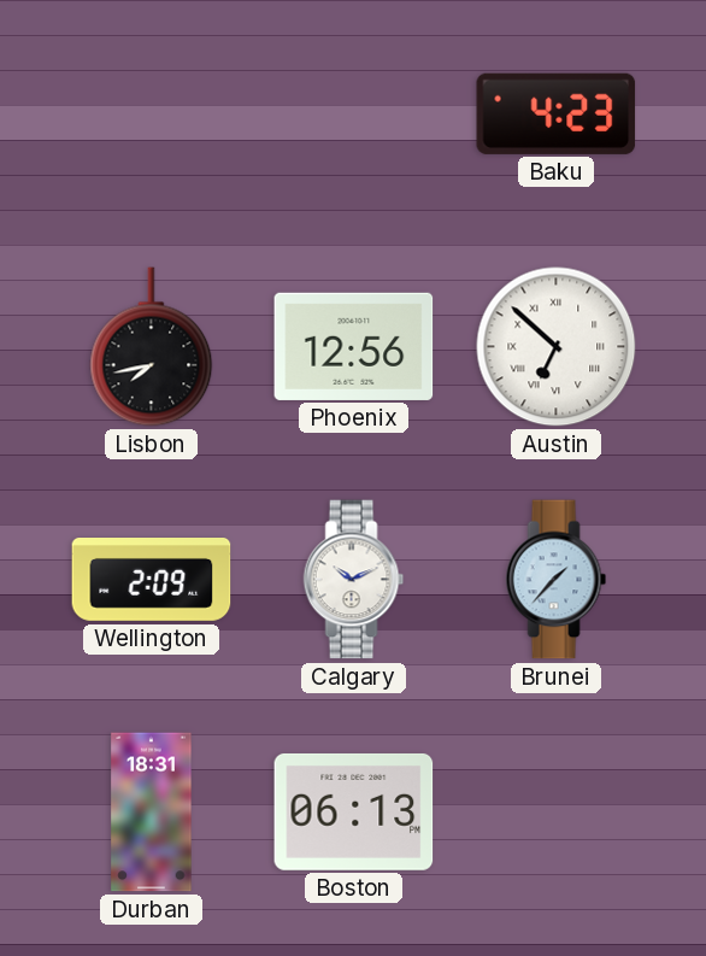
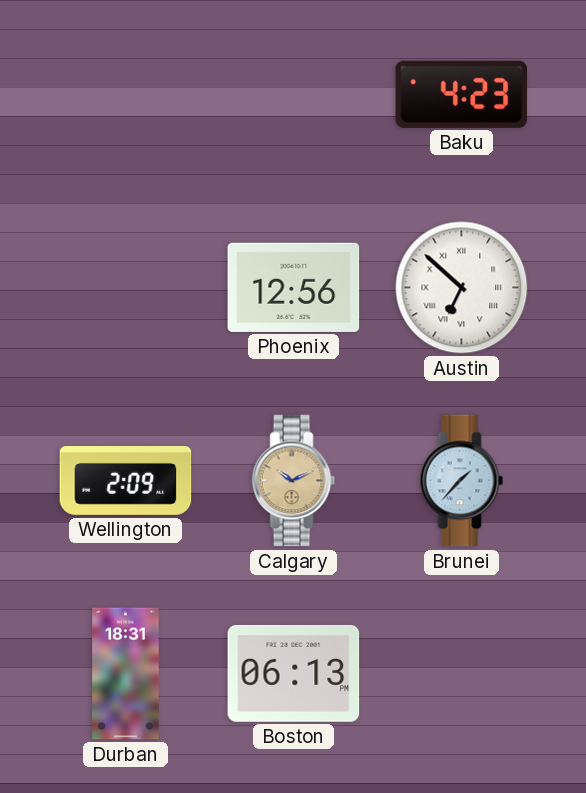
Lisbon: 7:43 -> none
Calgary dial: white -> champagne
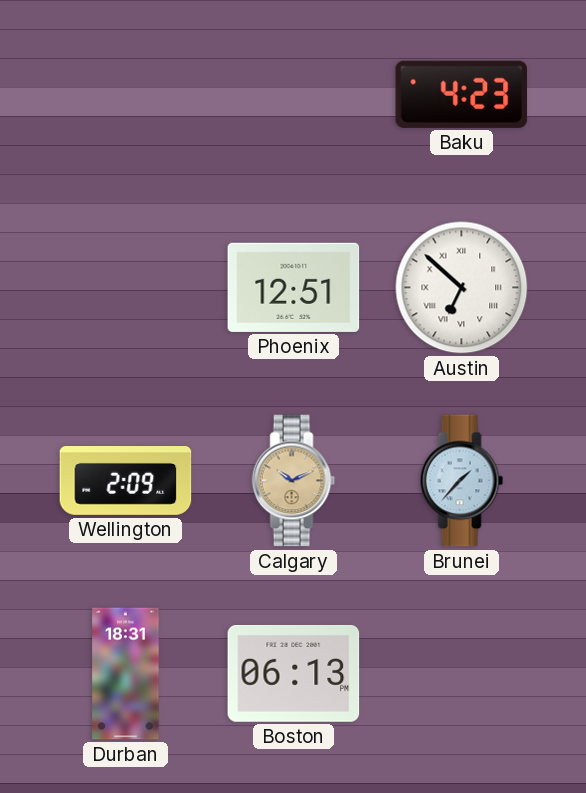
Phoenix: 12:56 -> 12:51
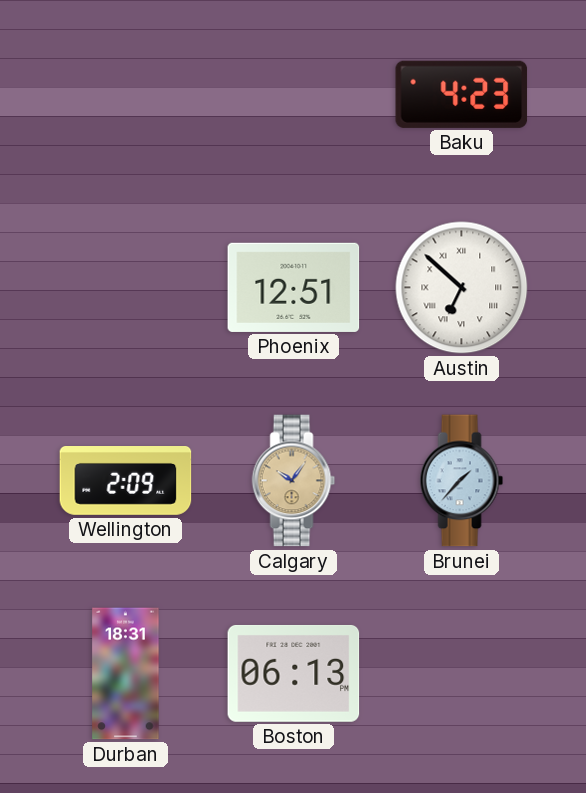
Calgary: 10:11 -> 10:06
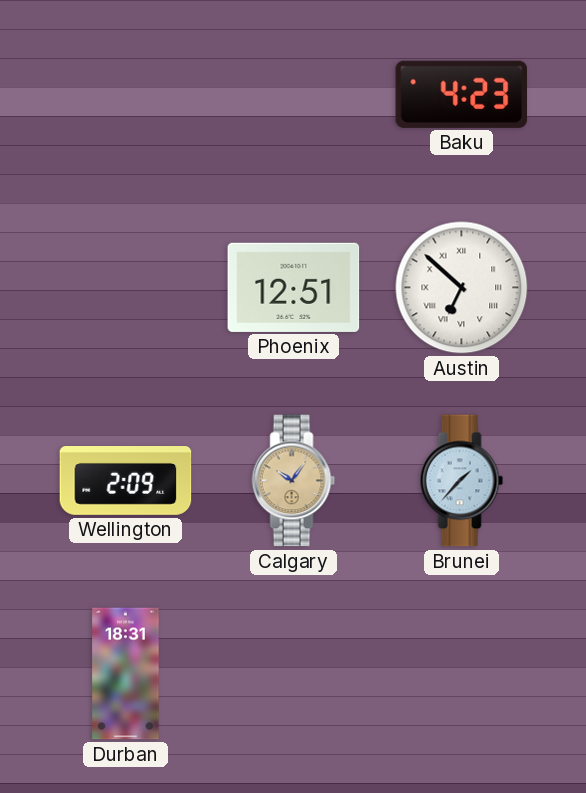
Boston: 06:13 -> none
